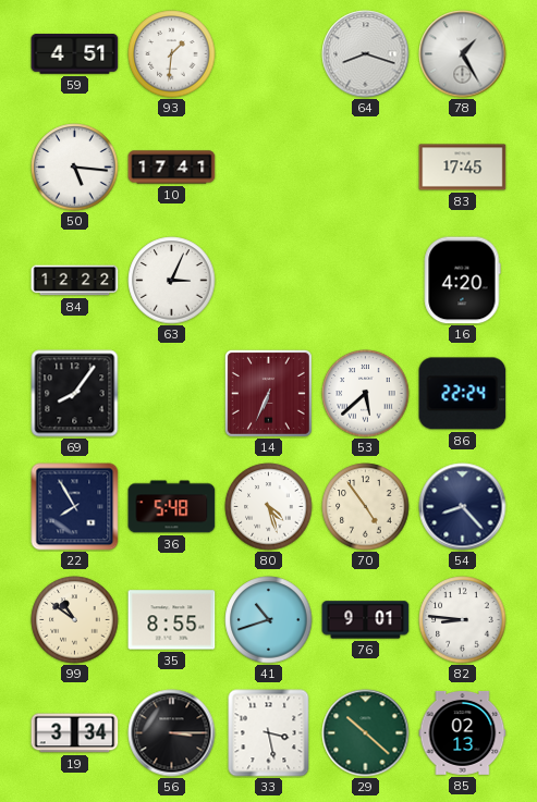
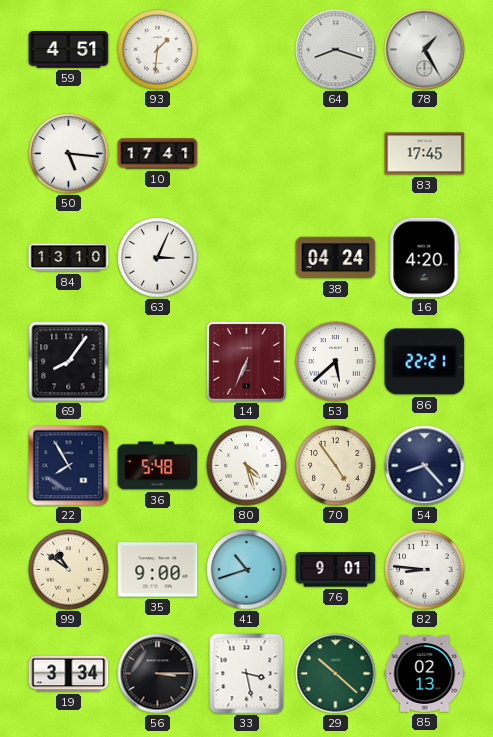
84: 12:22 -> 13:10
38: none -> 04:24
86: 22:24 -> 22:21
35: 8:55 -> 9:00
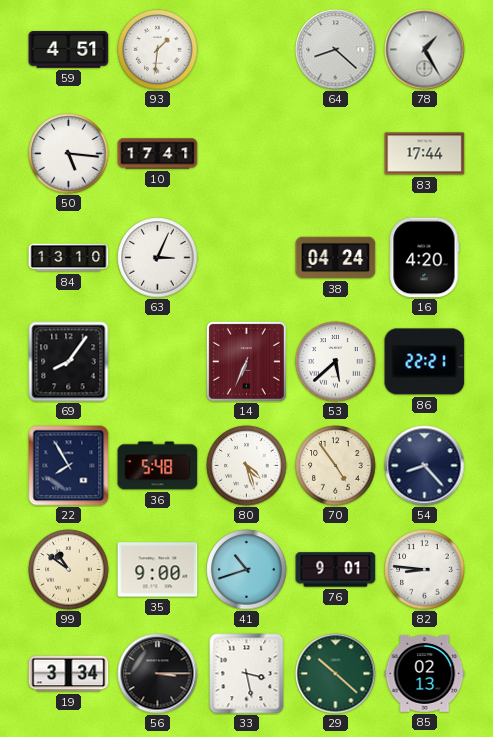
64: 8:18 -> 8:22
83: 17:45 -> 17:44
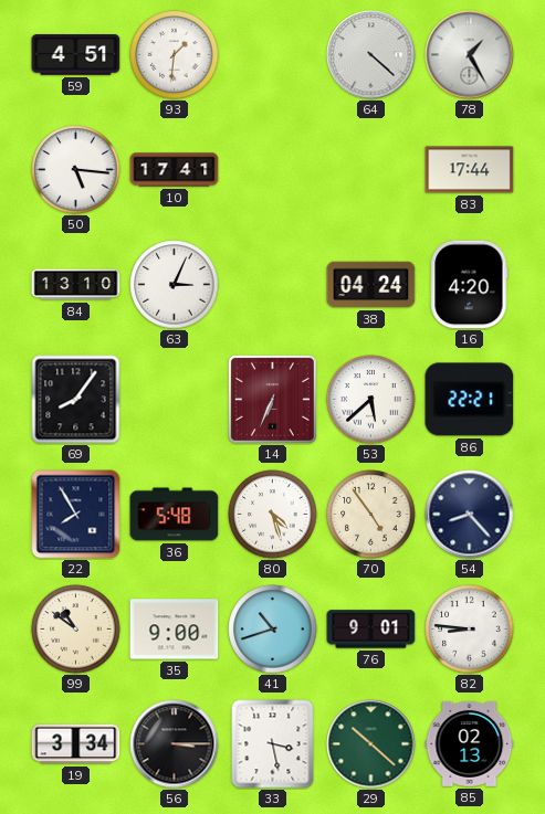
64: 8:22 -> 4:22
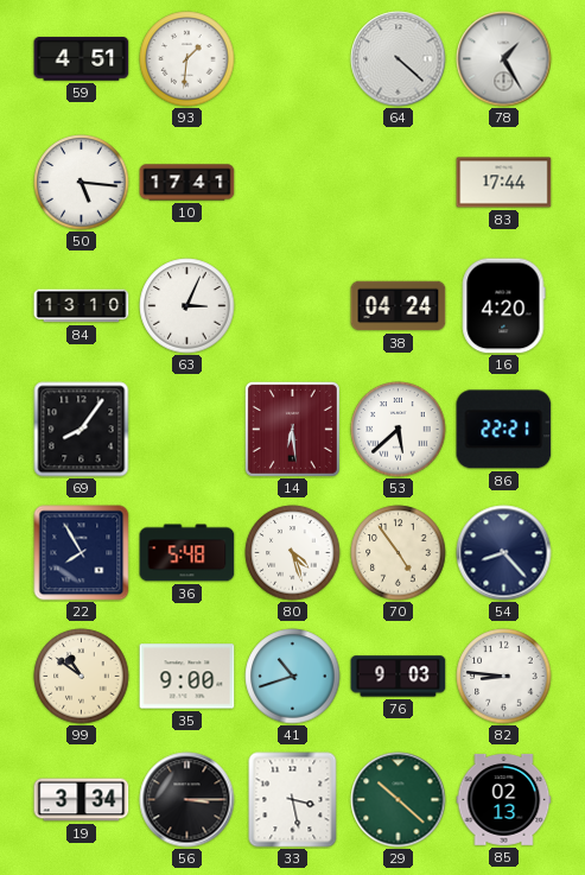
14: 6:34 -> 6:29
76: 9:01 -> 9:03
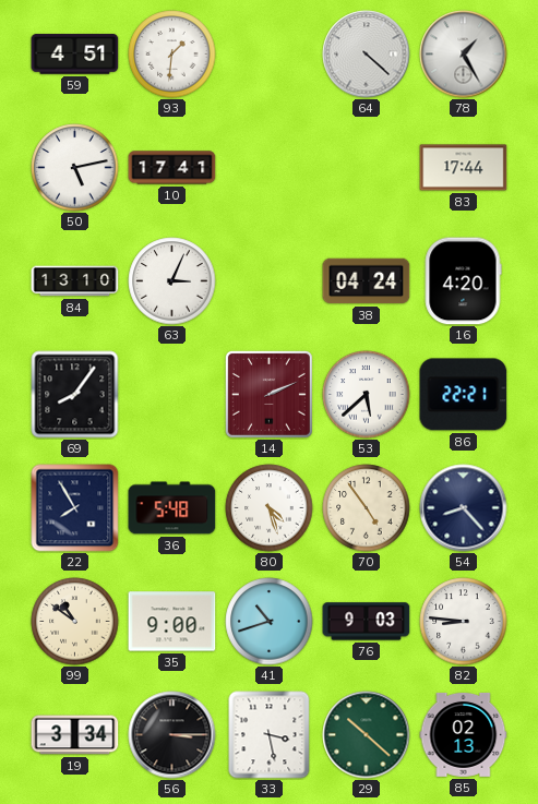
50: 5:16 -> 5:13
14: 6:29 -> 2:11
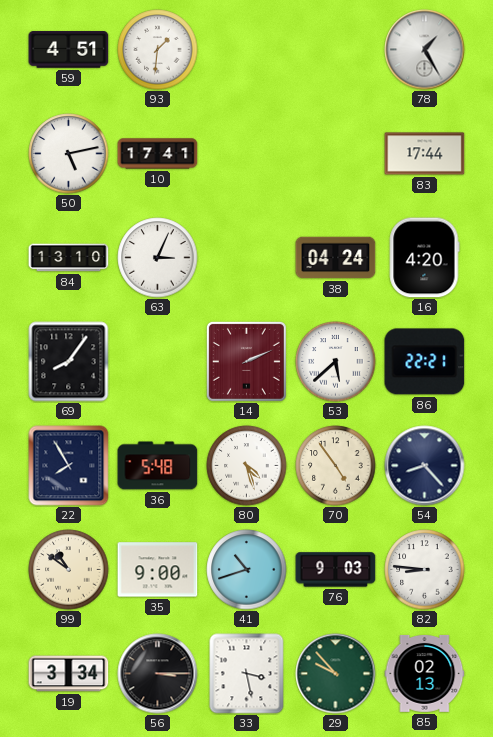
64: 4:22 -> none
29: 10:22 -> 9:53
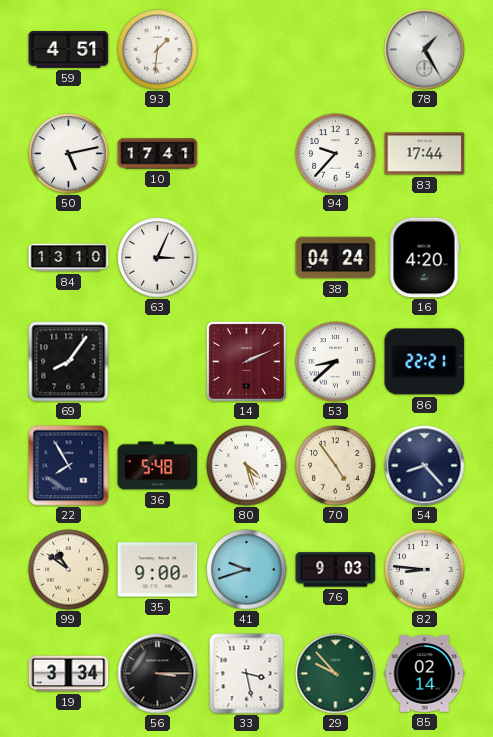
94: none -> 9:37
53: 5:38 -> 8:38
41: 10:42 -> 9:42
85: 02:13 -> 02:14
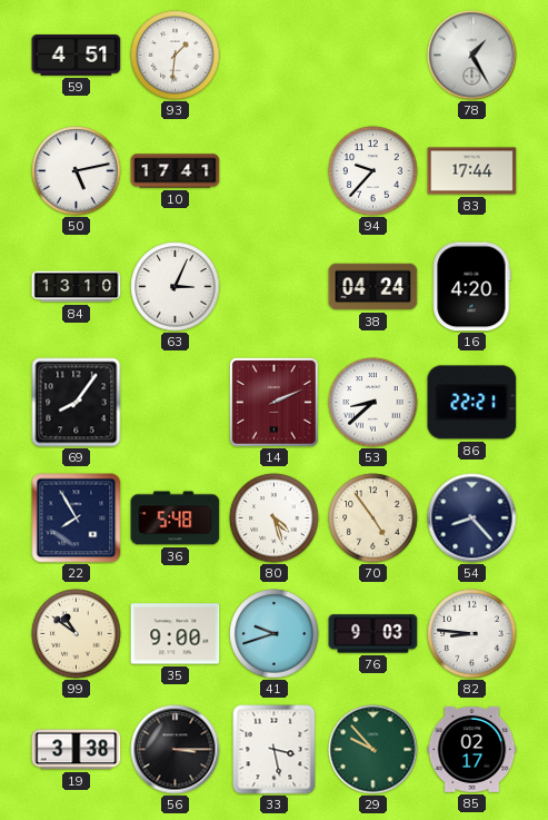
19: 3:34 -> 3:38
85: 02:14 -> 02:17
